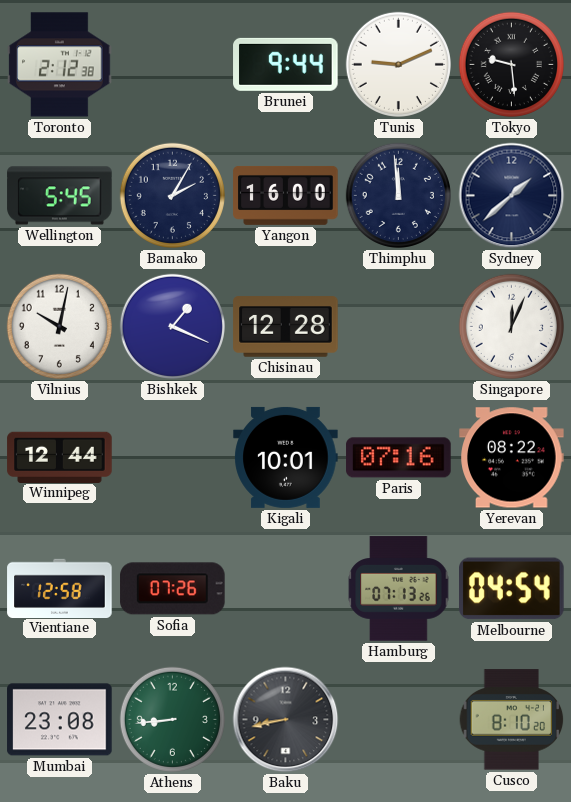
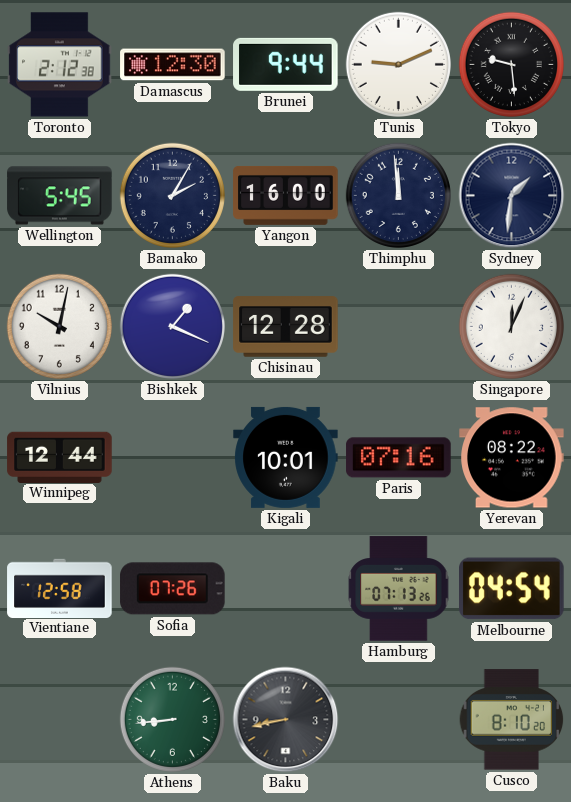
Damascus: none -> 12:30
Sydney: 1:38 -> 1:31
Mumbai: 23:08 -> none
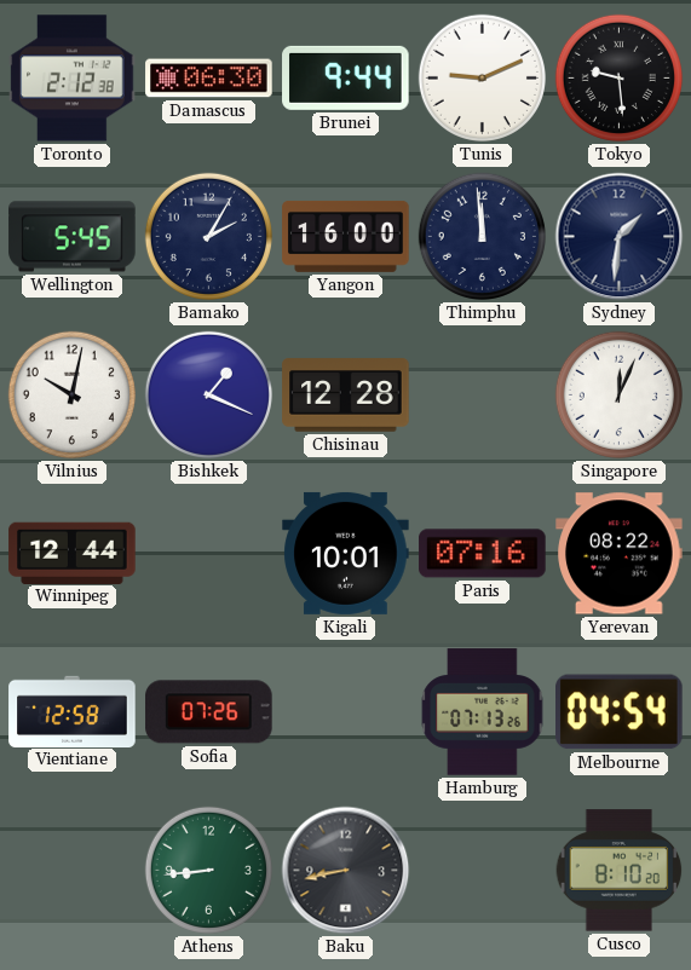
Damascus: 12:30 -> 06:30
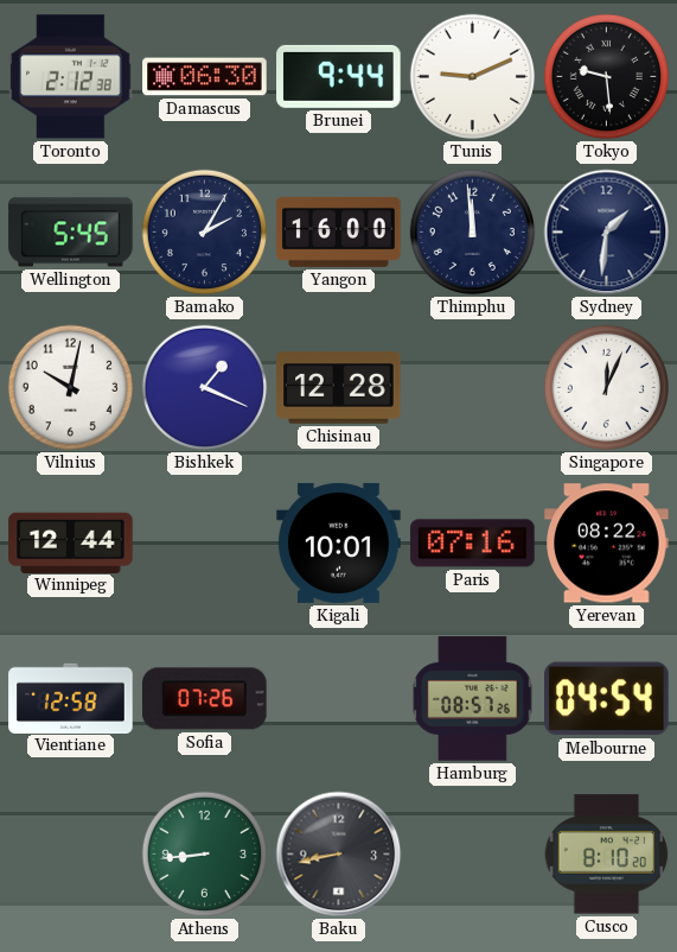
Hamburg: 07:13 -> 08:57
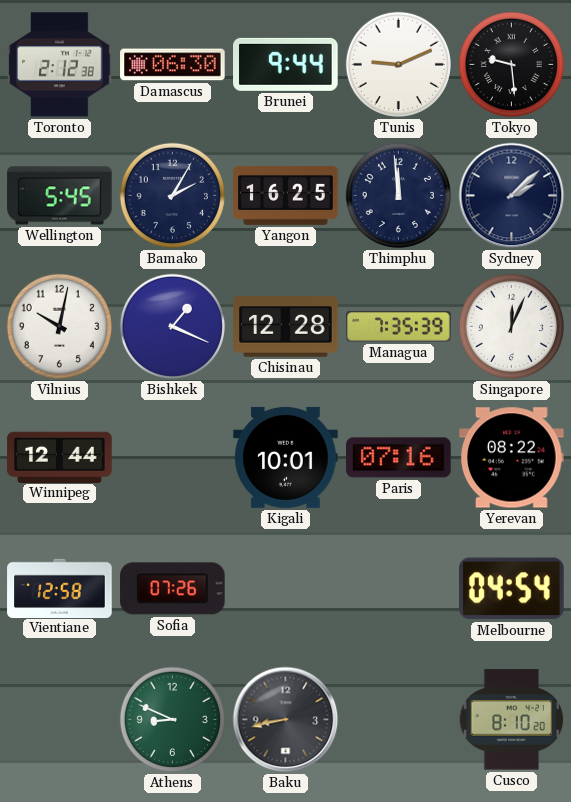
Yangon: 16:00 -> 16:25
Sydney: 1:31 -> 2:08
Managua: none -> 7:35
Hamburg: 08:57 -> none
Athens: 8:44 -> 8:49
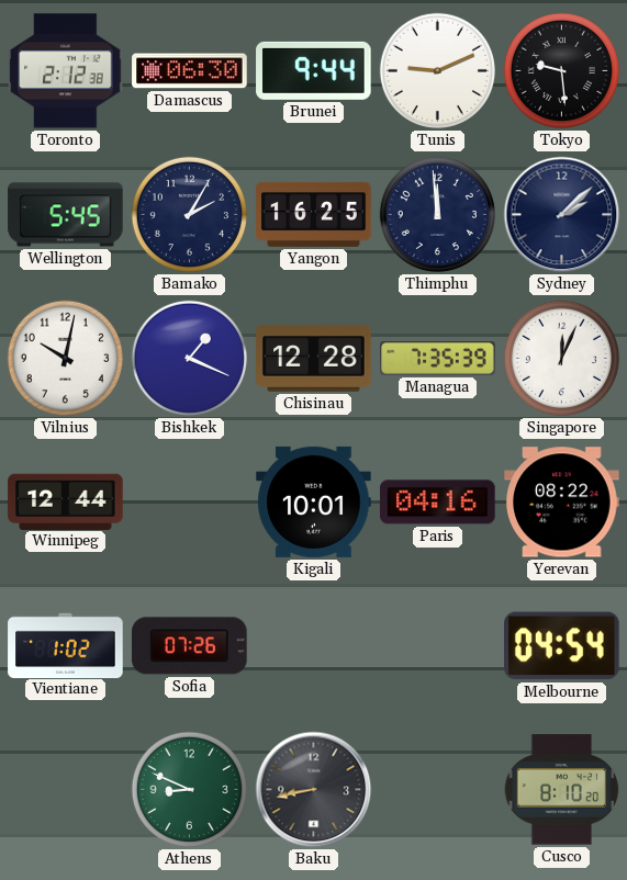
Paris: 07:16 -> 04:16
Vientiane: 12:58 -> 1:02
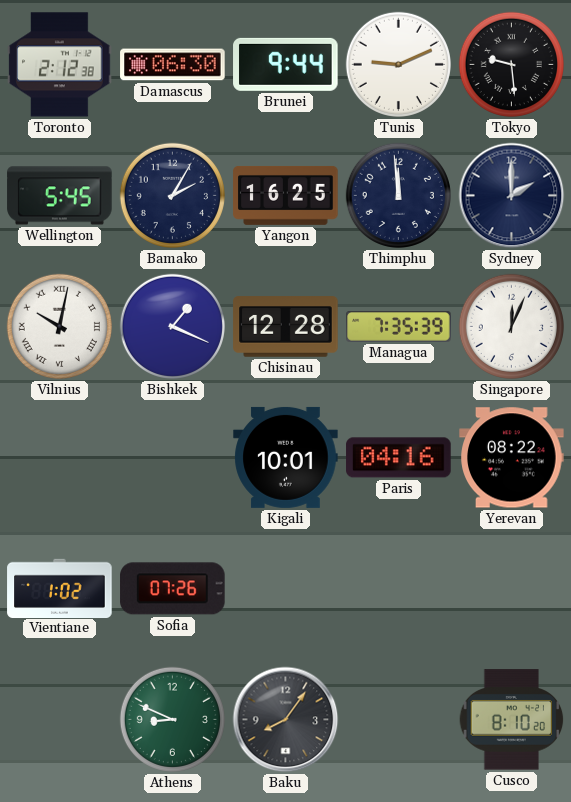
Sydney: 2:08 -> 2:00
Vilnius numerals: Arabic -> Roman
Winnipeg: 12:44 -> none
Melbourne: 04:54 -> none
Baku: 8:43 -> 8:06
